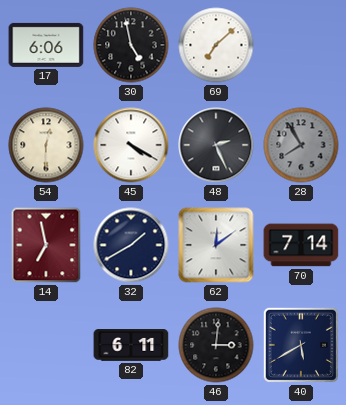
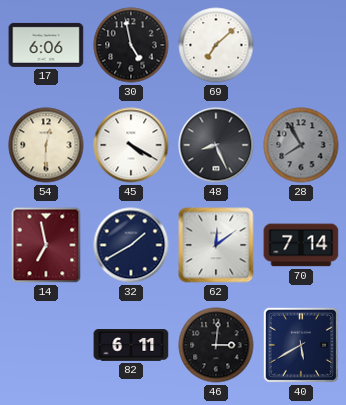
48: 2:26 -> 8:26
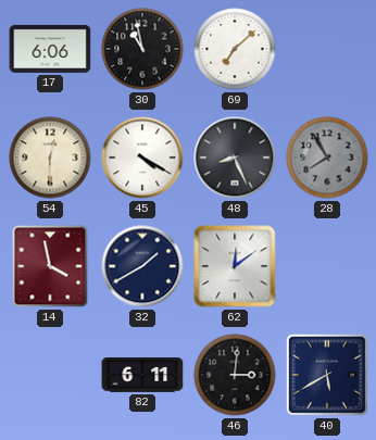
30: 4:58 -> 10:58
14: 6:58 -> 3:58
70: 7:14 -> none
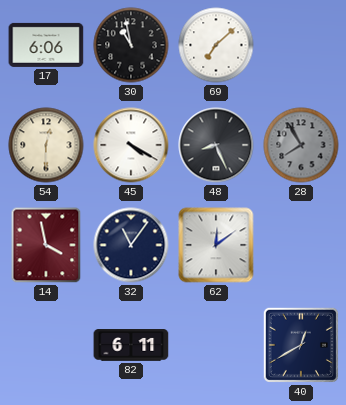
32: 1:40 -> 11:06
46: 3:01 -> none
40: 5:40 -> 12:40
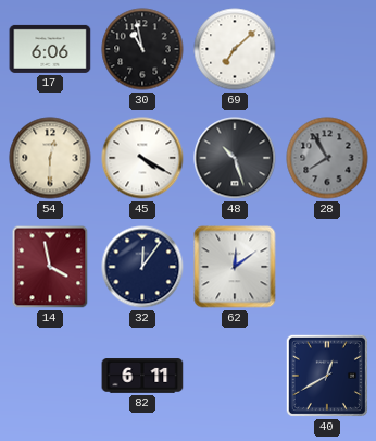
48: 8:26 -> 10:27
32: 11:06 -> 12:06
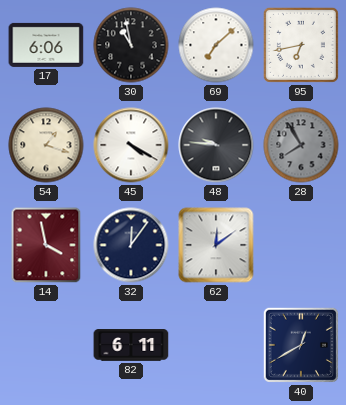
95: none -> 6:43
54: 12:30 -> 1:18
48: 10:27 -> 9:46
